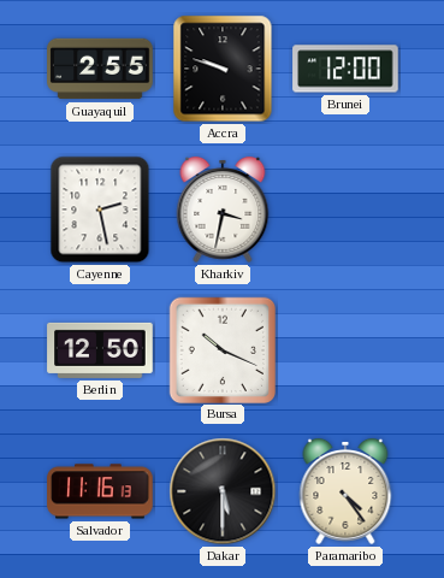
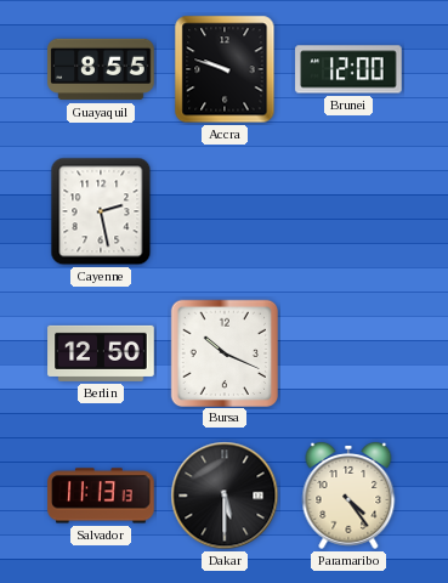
Guayaquil: 2:55 -> 8:55
Kharkiv: 3:32 -> none
Salvador: 11:16 -> 11:13
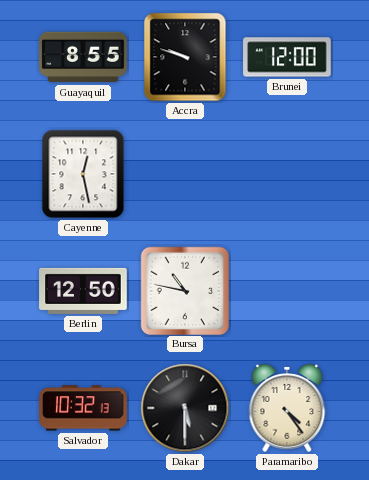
Cayenne: 2:28 -> 12:28
Bursa: 10:19 -> 10:47
Salvador: 11:13 -> 10:32
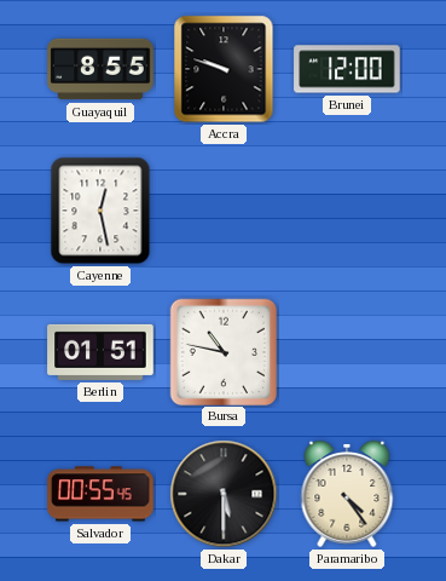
Berlin: 12:50 -> 01:51
Salvador: 10:32 -> 00:55
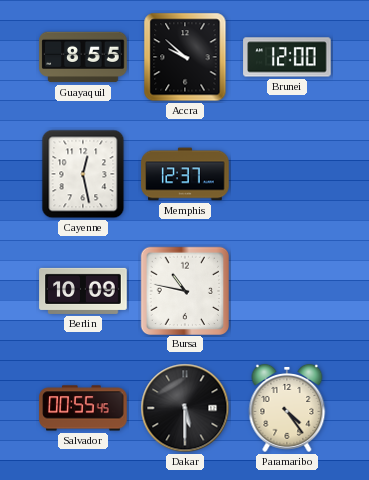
Accra: 9:48 -> 9:52
Memphis: none -> 12:37
Berlin: 01:51 -> 10:09
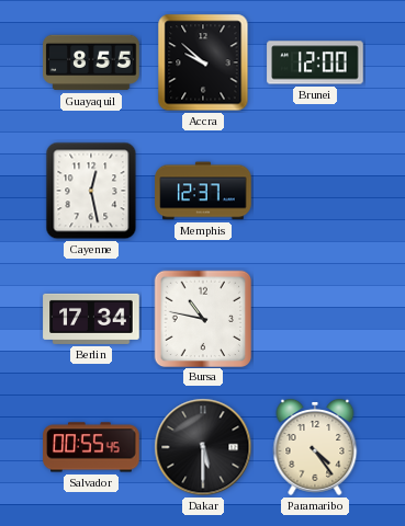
Berlin: 10:09 -> 17:34
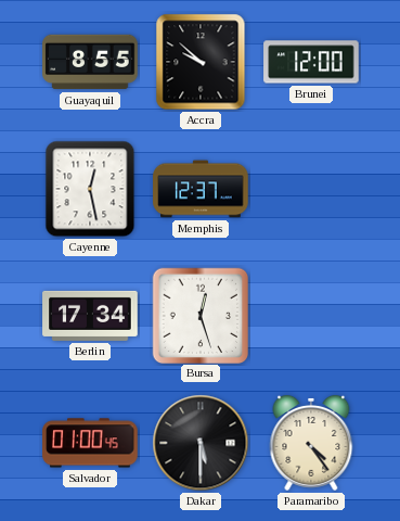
Bursa: 10:47 -> 12:27
Salvador: 00:55 -> 01:00
